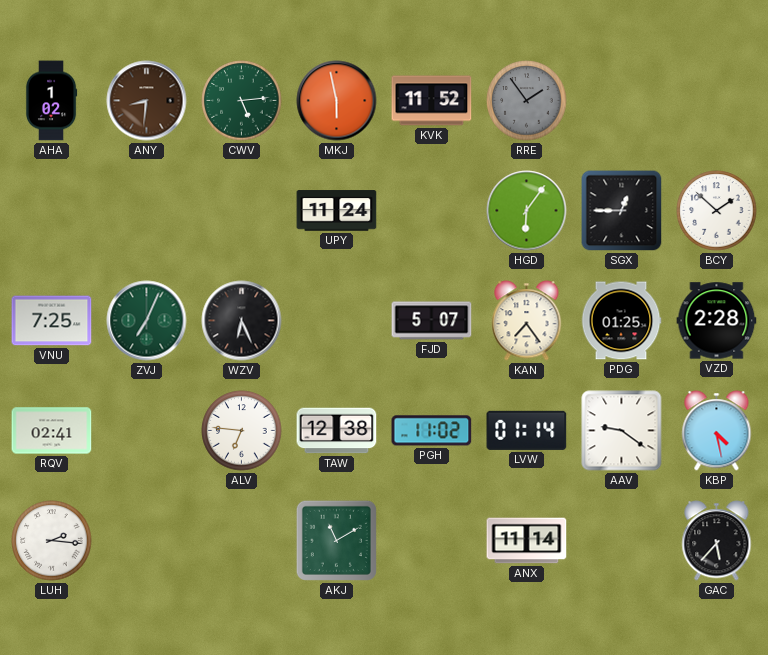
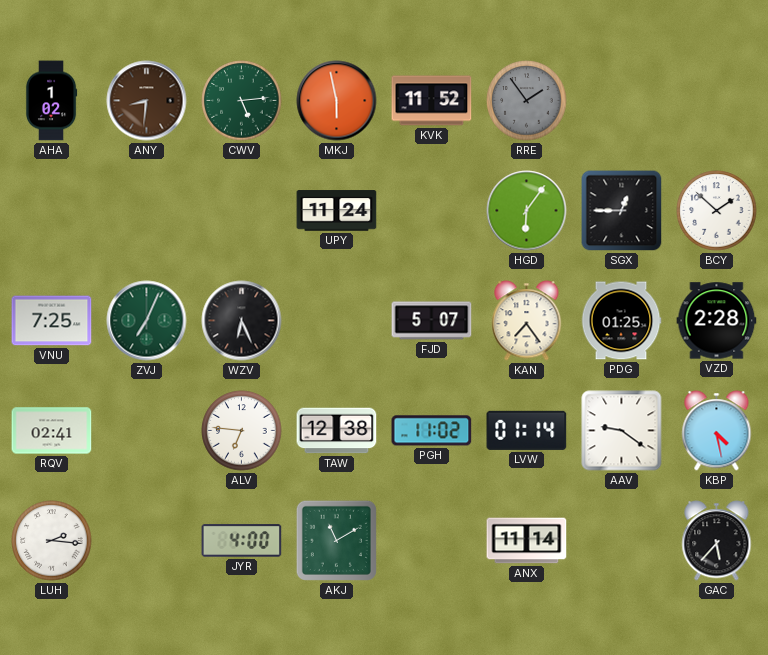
JYR: none -> 4:00
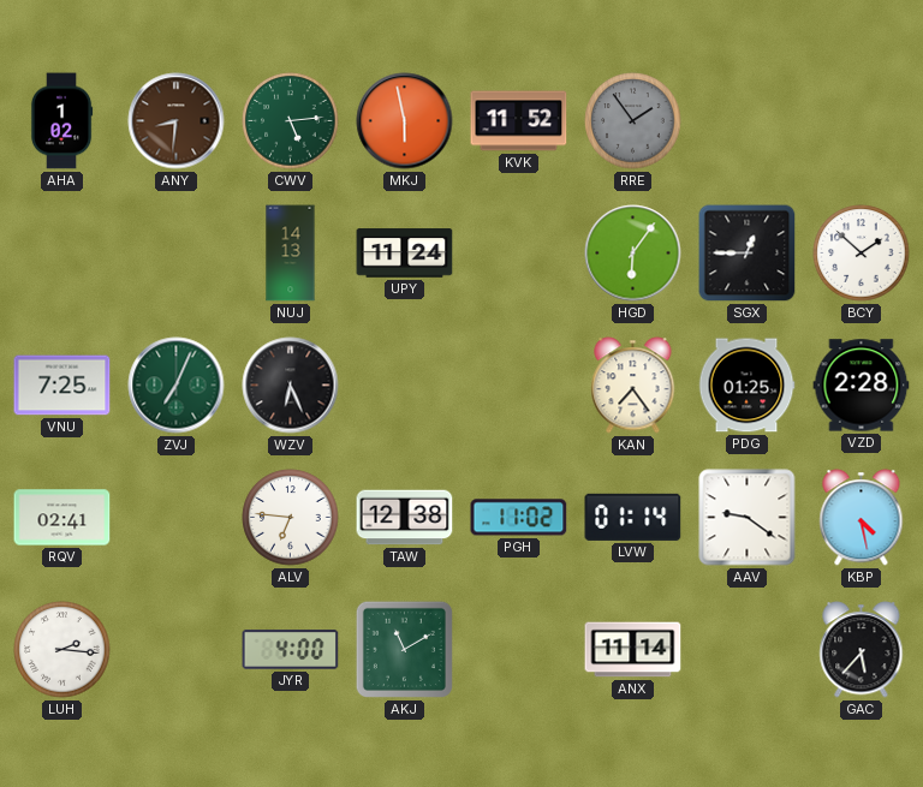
NUJ: none -> 14:13
FJD: 5:07 -> none
